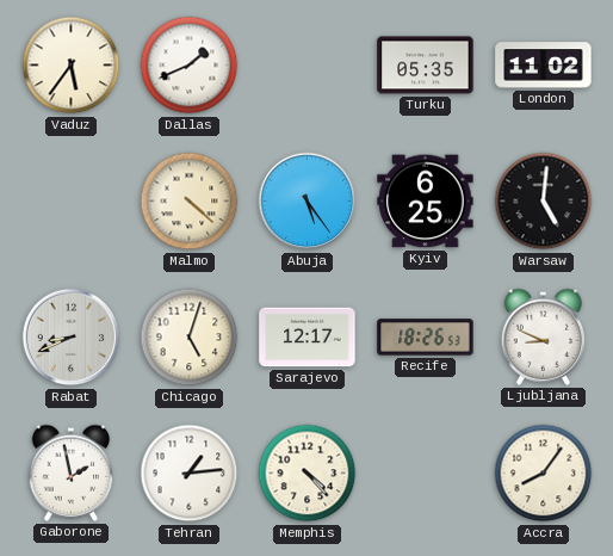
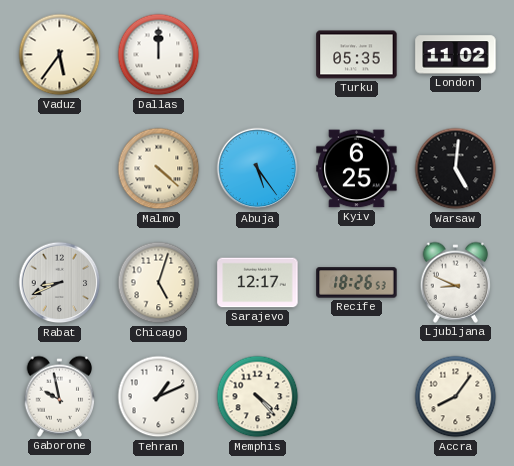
Dallas: 1:41 -> 12:00
Gaborone: 1:58 -> 9:58
Tehran: 1:14 -> 1:11
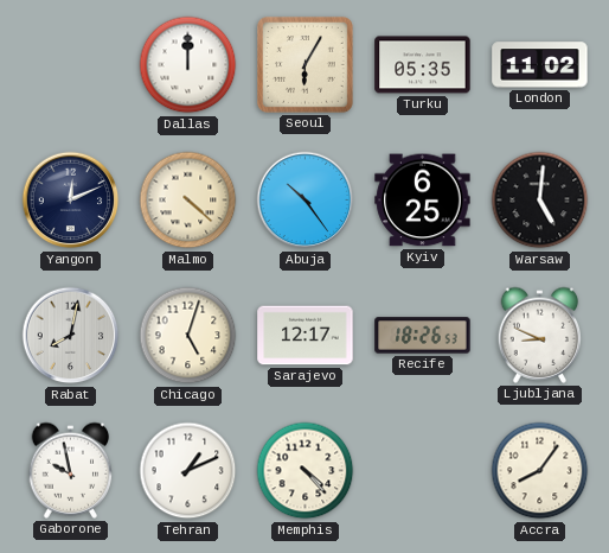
Vaduz: 5:36 -> none
Seoul: none -> 6:05
Yangon: none -> 12:11
Abuja: 5:24 -> 10:24
Rabat: 8:41 -> 8:02
